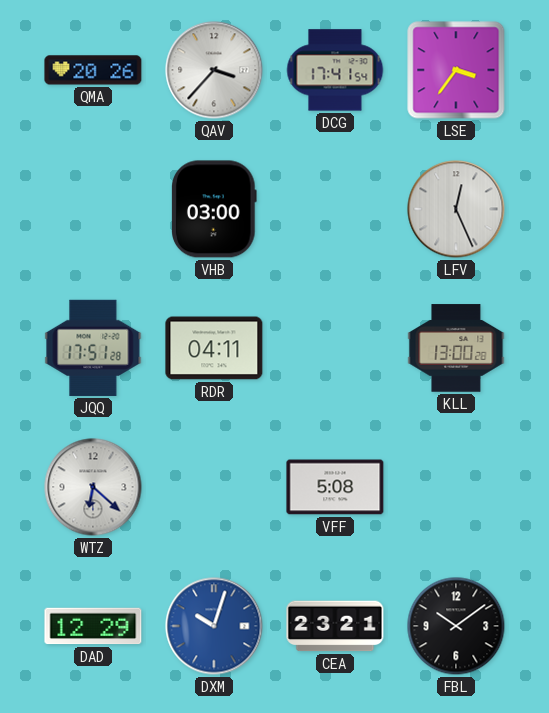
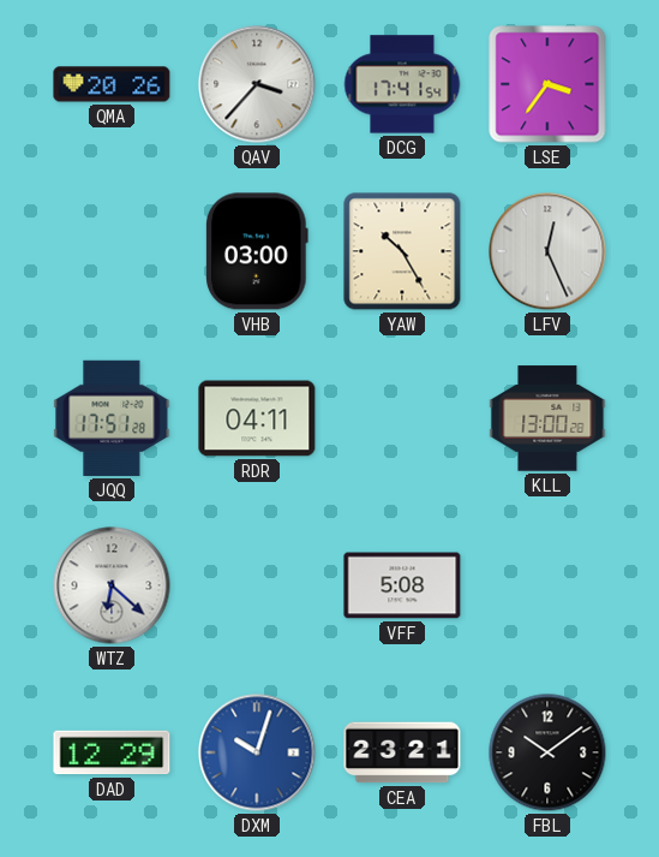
YAW: none -> 10:25
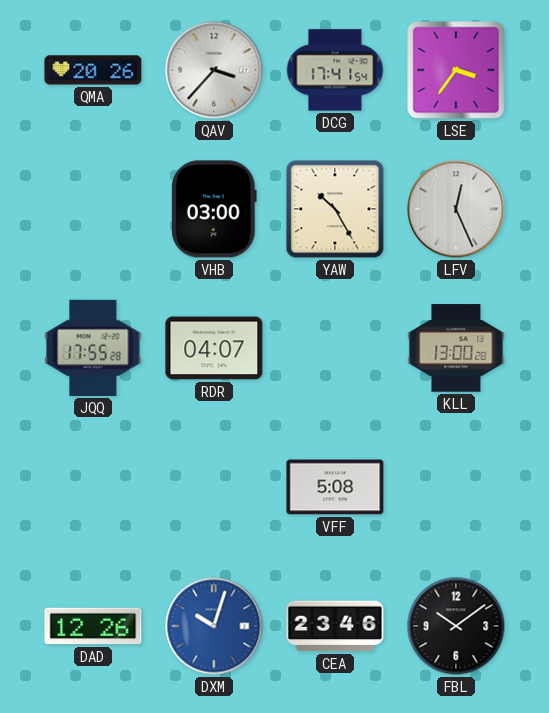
JQQ: 17:51 -> 17:55
RDR: 04:11 -> 04:07
WTZ: 6:22 -> none
DAD: 12:29 -> 12:26
CEA: 23:21 -> 23:46
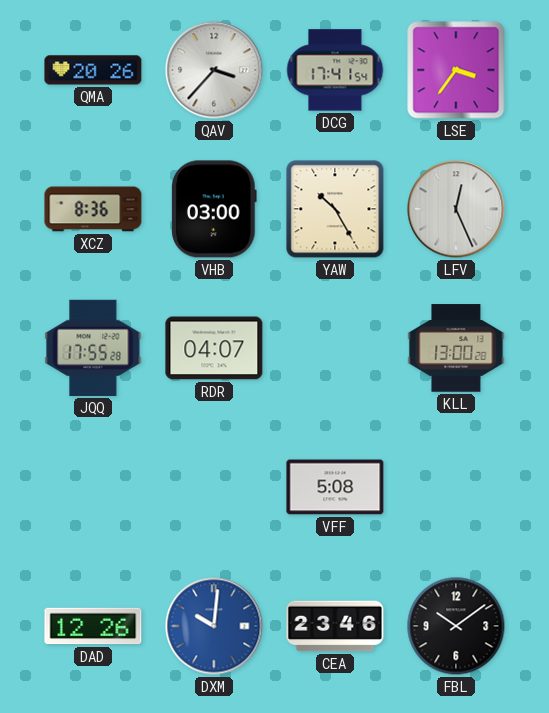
XCZ: none -> 8:36
DXM: 10:03 -> 10:01
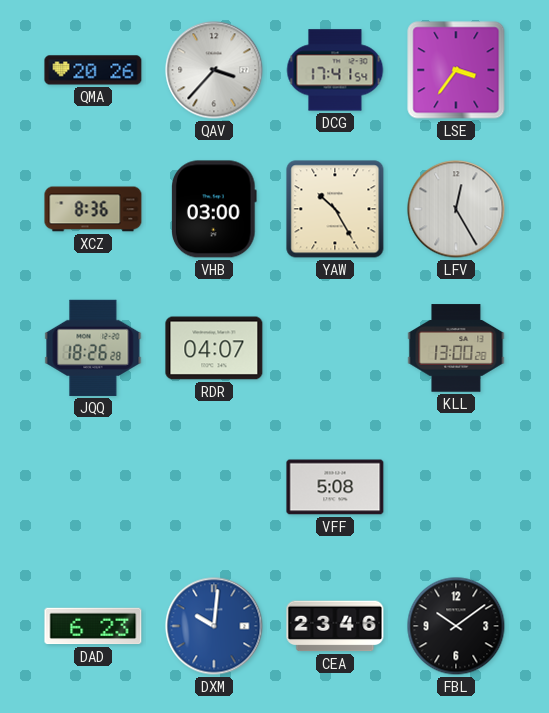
LFV: 12:26 -> 12:25
JQQ: 17:55 -> 18:26
DAD: 12:26 -> 6:23
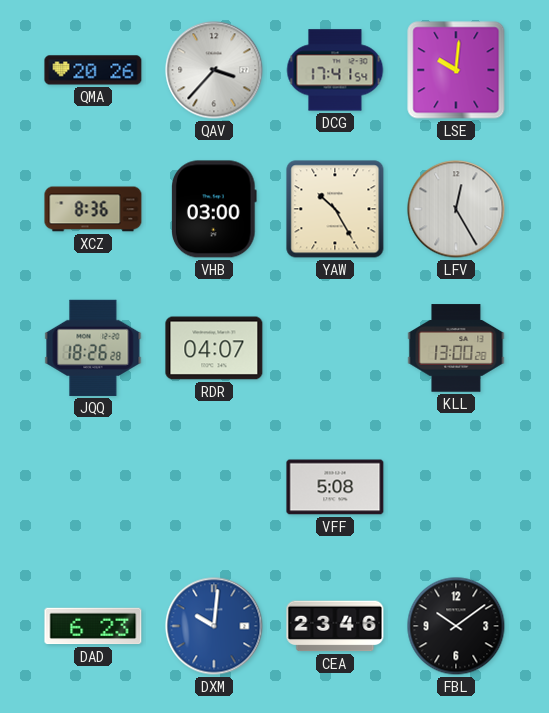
LSE: 3:36 -> 10:01
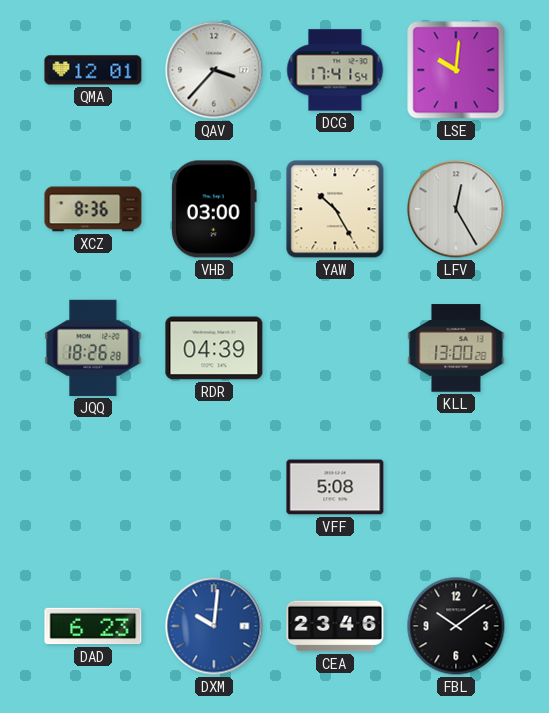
QMA: 20:26 -> 12:01
RDR: 04:07 -> 04:39
